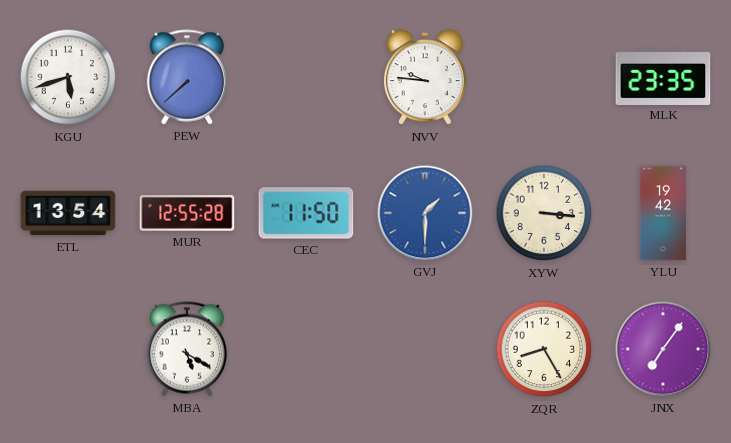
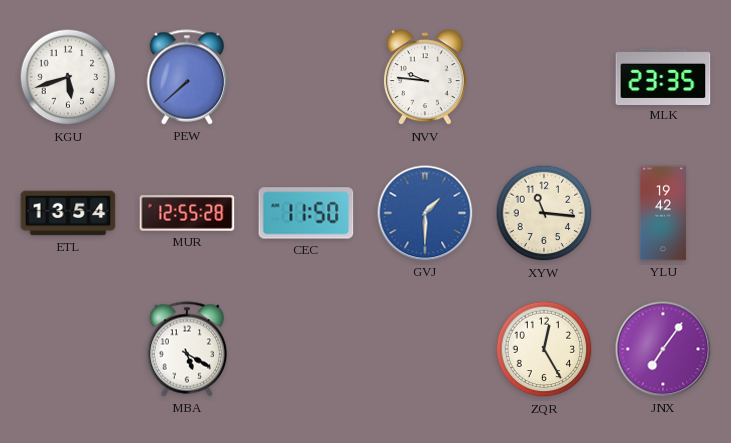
XYW: 3:16 -> 11:16
ZQR: 8:25 -> 12:25
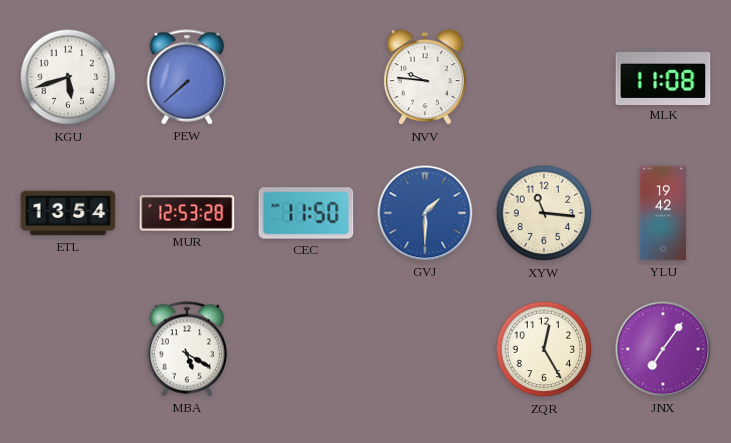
MLK: 23:35 -> 11:08
MUR: 12:55 -> 12:53
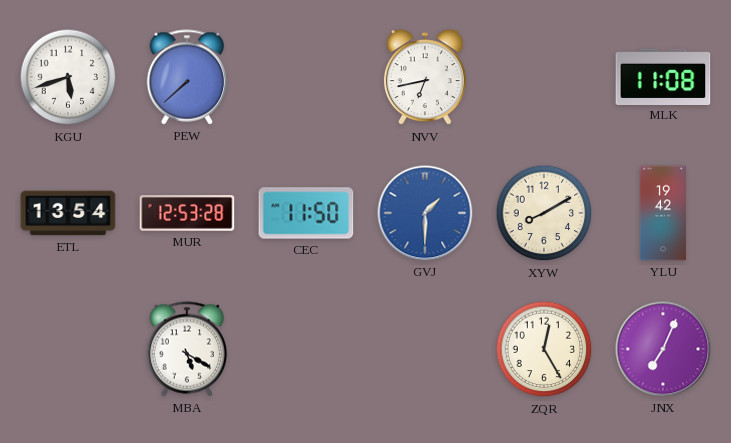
NVV: 9:46 -> 6:43
XYW: 11:16 -> 8:10
JNX: 7:06 -> 7:04
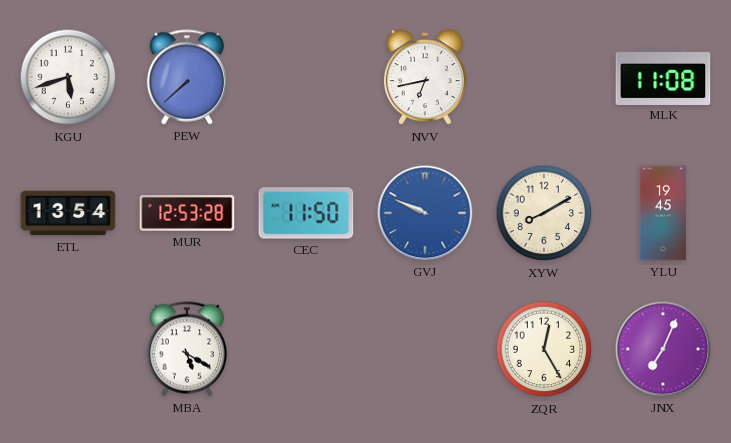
GVJ: 1:30 -> 9:49
YLU: 19:42 -> 19:45
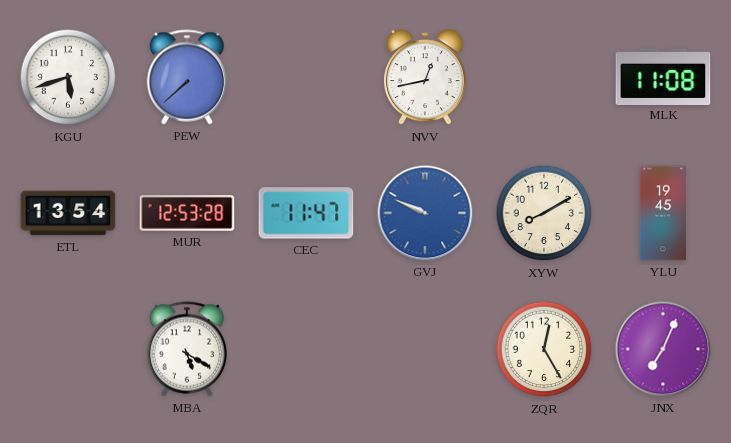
NVV: 6:43 -> 12:43
CEC: 11:50 -> 11:47
